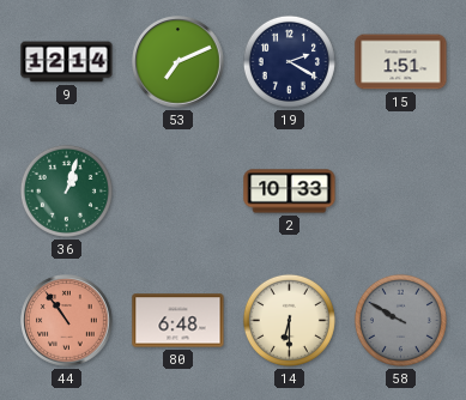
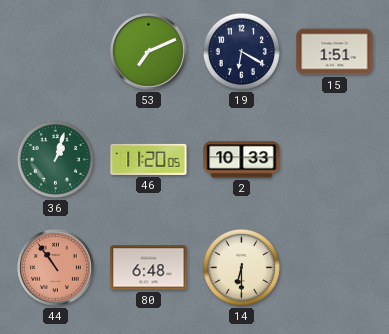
9: 12:14 -> none
19: 2:20 -> 6:20
46: none -> 11:20
58: 9:50 -> none
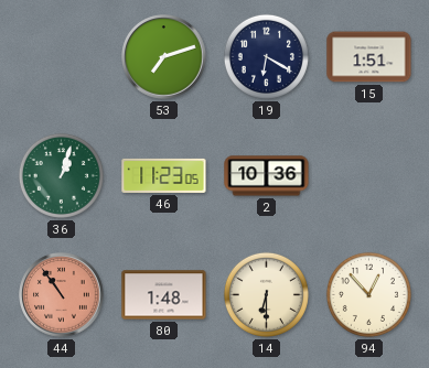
53: 7:11 -> 7:12
46: 11:20 -> 11:23
2: 10:33 -> 10:36
80: 6:48 -> 1:48
94: none -> 12:53
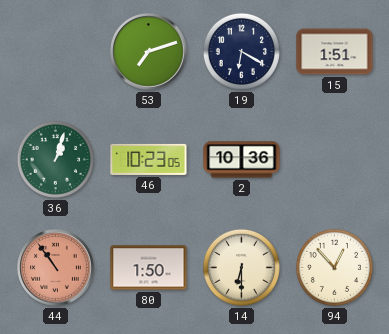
46: 11:23 -> 10:23
80: 1:48 -> 1:50
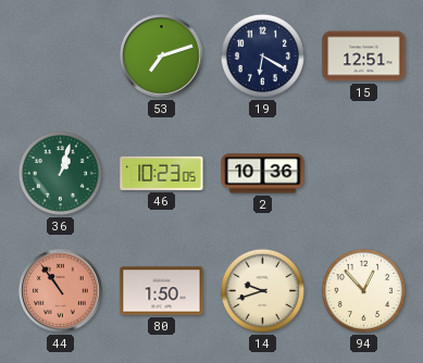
15: 1:51 -> 12:51
14: 6:30 -> 9:42
